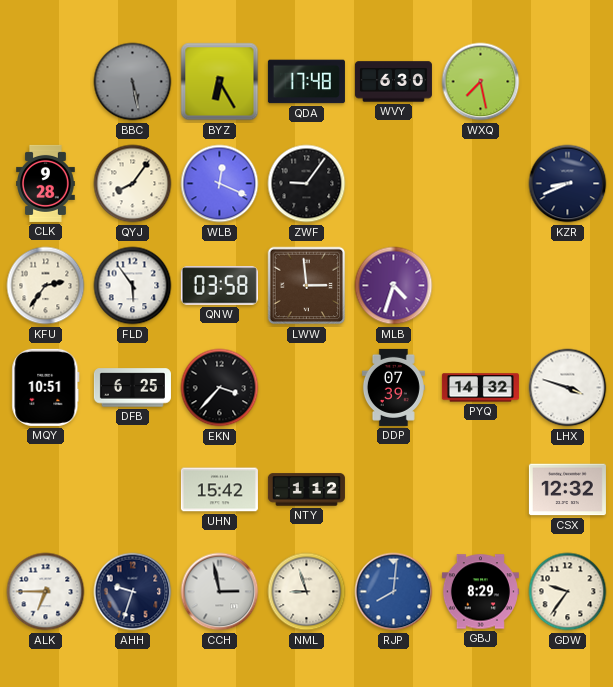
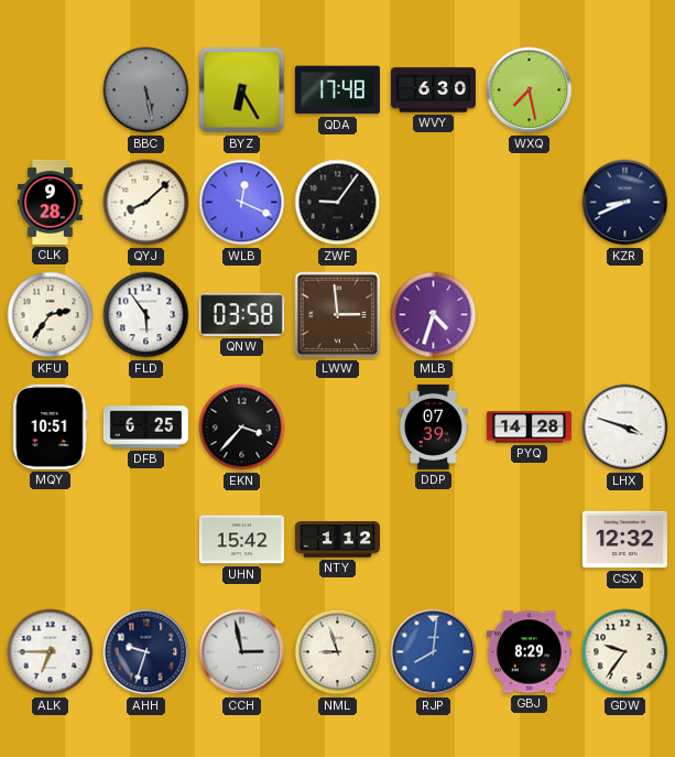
QYJ: 8:06 -> 8:08
PYQ: 14:32 -> 14:28
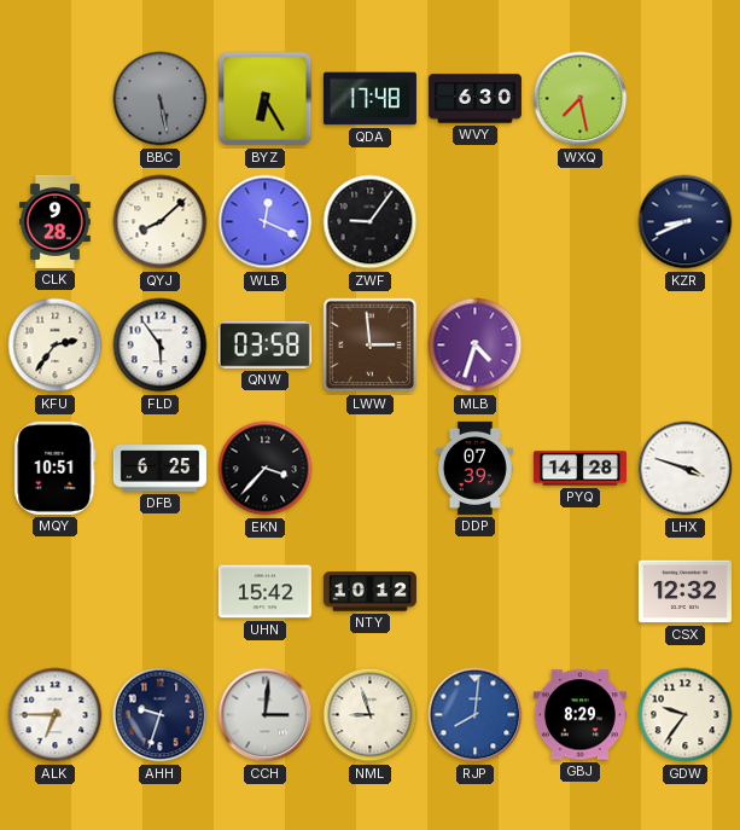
NTY: 1:12 -> 10:12
CCH: 2:58 -> 3:01
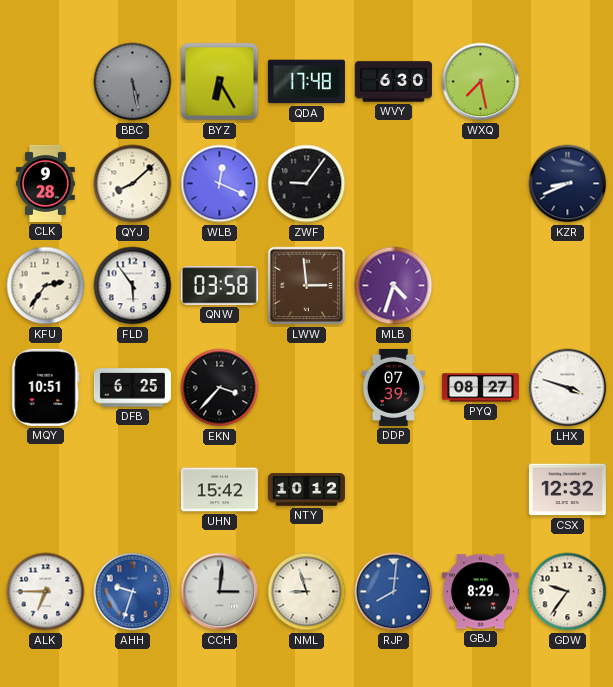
PYQ: 14:28 -> 08:27
AHH dial: navy -> blue
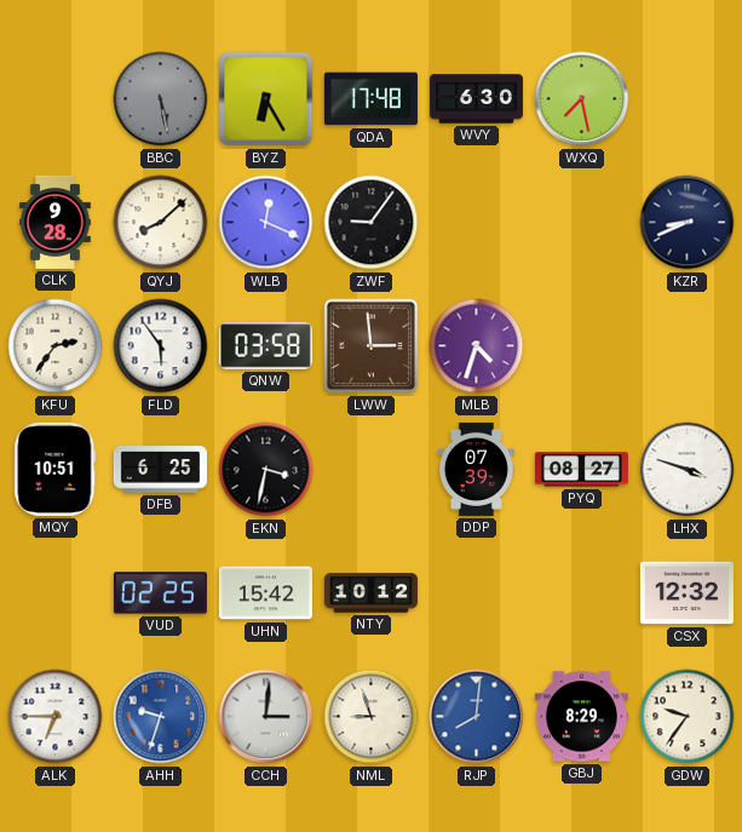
EKN: 3:37 -> 3:32
VUD: none -> 02:25
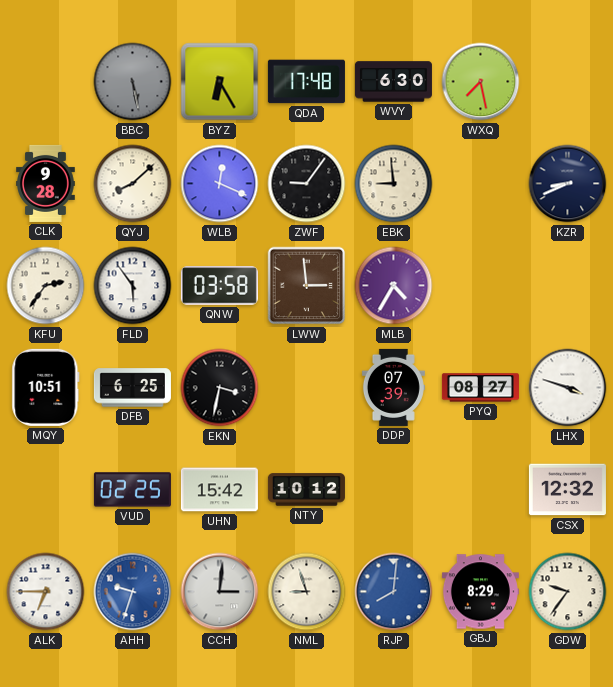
EBK: none -> 8:59
MLB: 4:33 -> 4:35
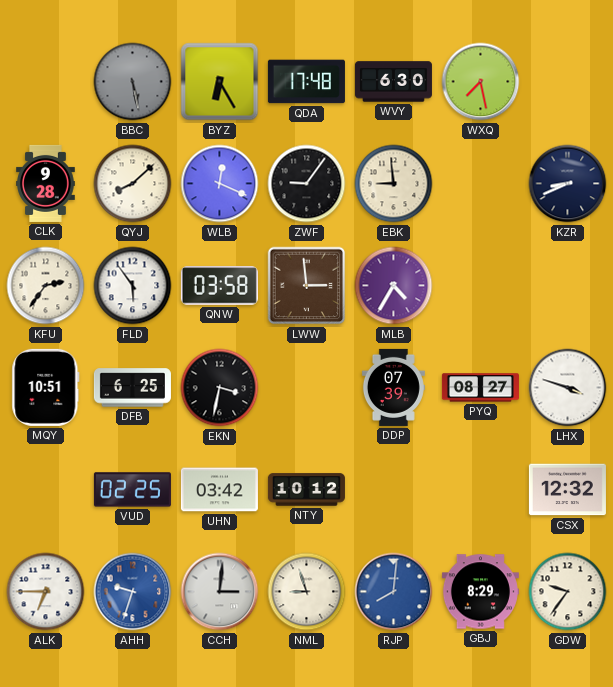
UHN: 15:42 -> 03:42
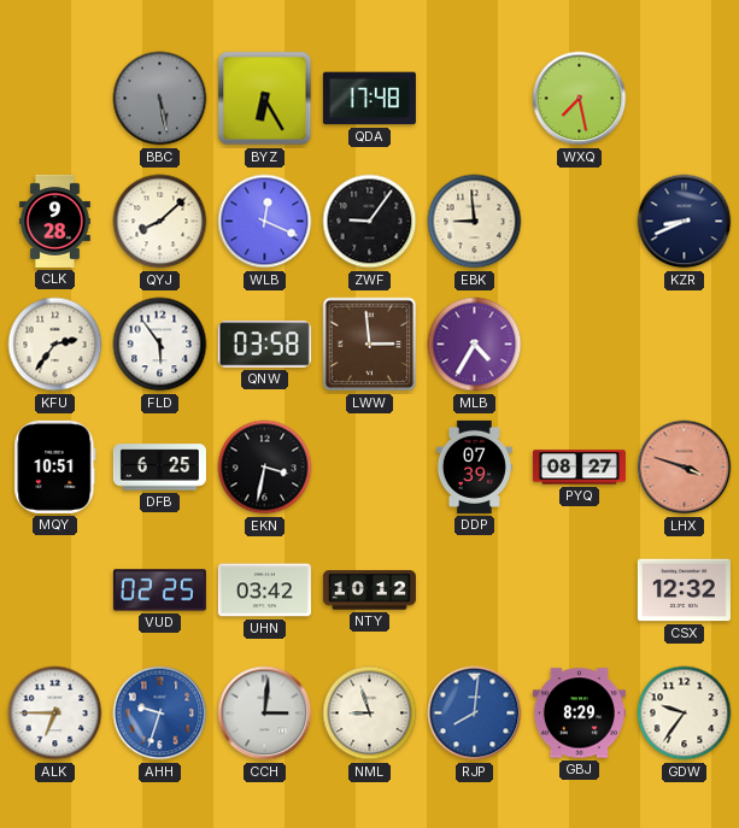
WVY: 6:30 -> none
LHX dial: white -> salmon
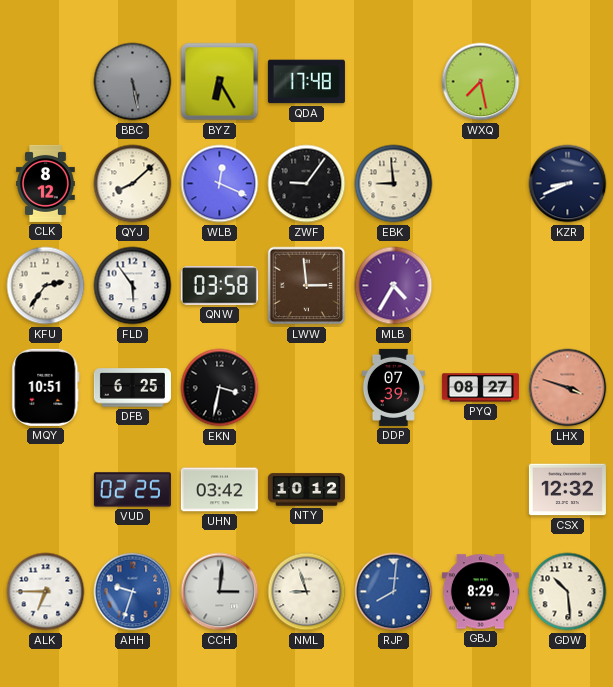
CLK: 9:28 -> 8:12
GDW: 9:36 -> 10:29
